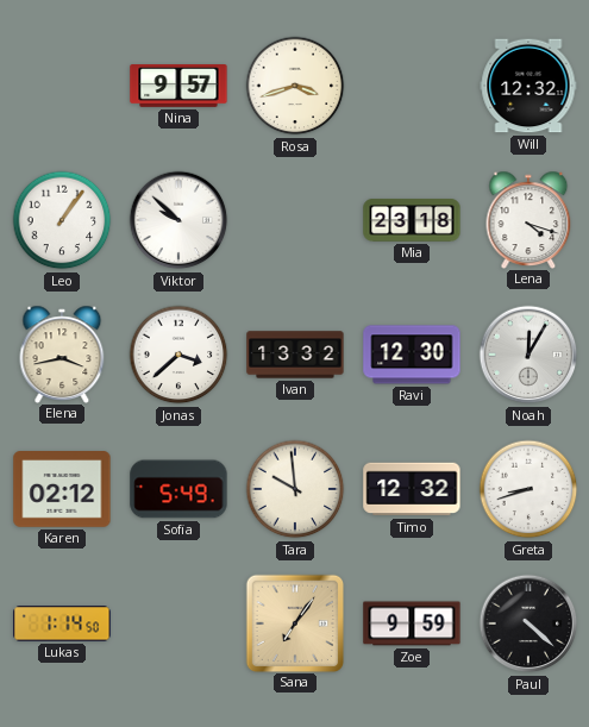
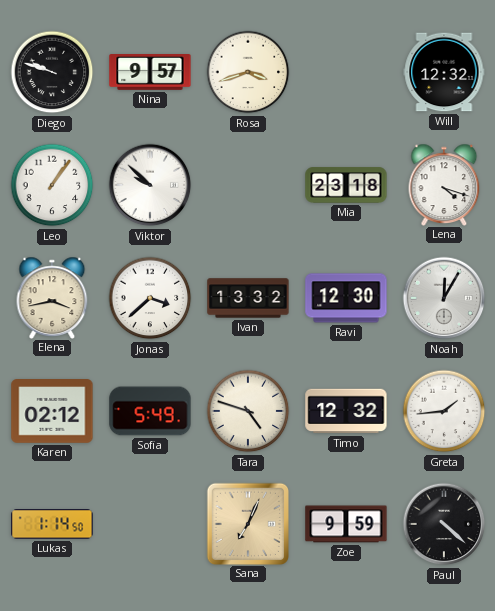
Diego: none -> 9:48
Tara: 9:59 -> 4:48
Greta: 8:42 -> 1:44
Sana: 7:06 -> 7:04
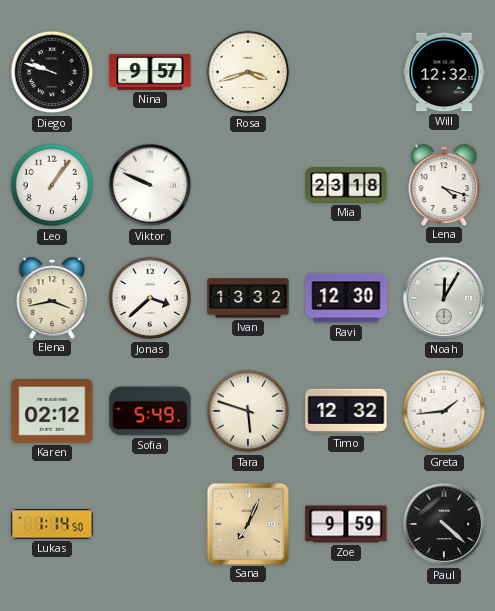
Viktor: 9:52 -> 9:49
Tara: 4:48 -> 5:48
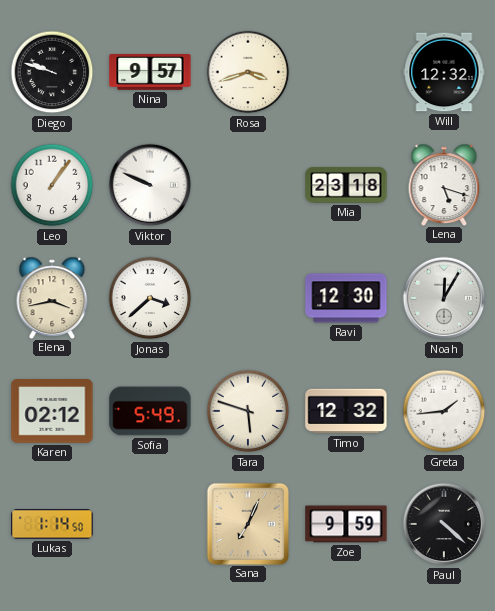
Lena: 4:18 -> 5:18
Ivan: 13:32 -> none
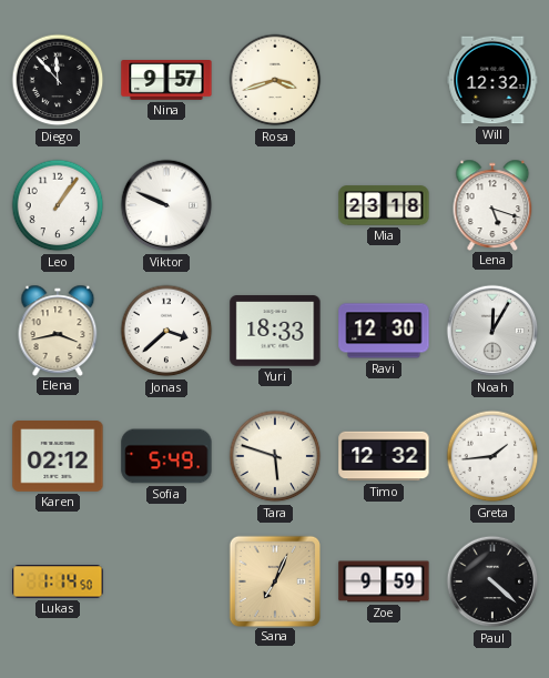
Diego: 9:48 -> 11:53
Yuri: none -> 18:33
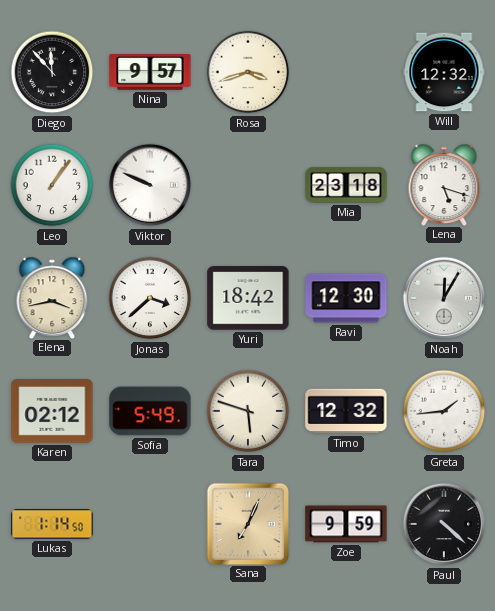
Yuri: 18:33 -> 18:42
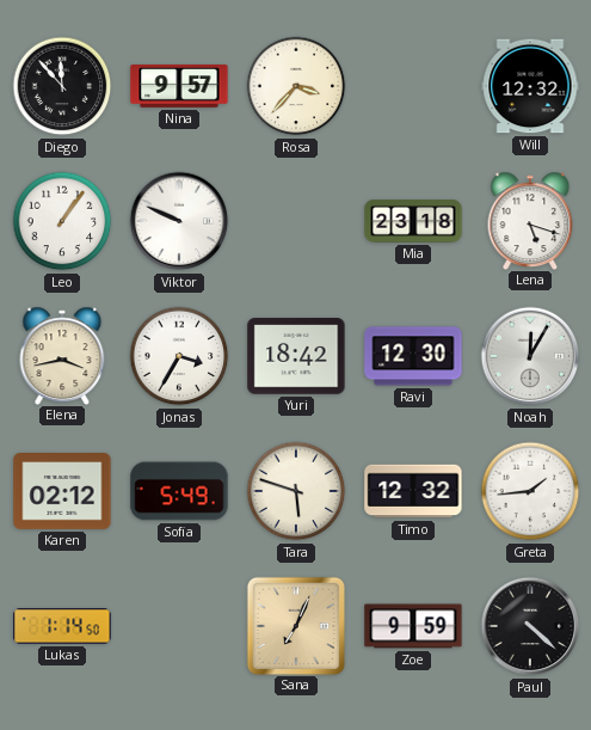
Rosa: 3:42 -> 3:37
Jonas: 3:38 -> 3:35
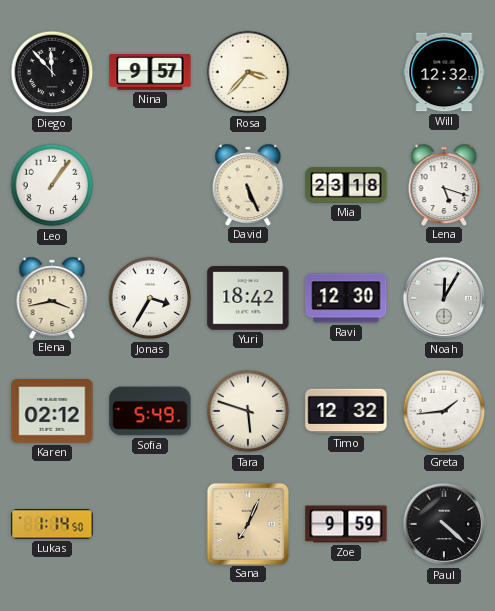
Viktor: 9:49 -> none
David: none -> 5:26
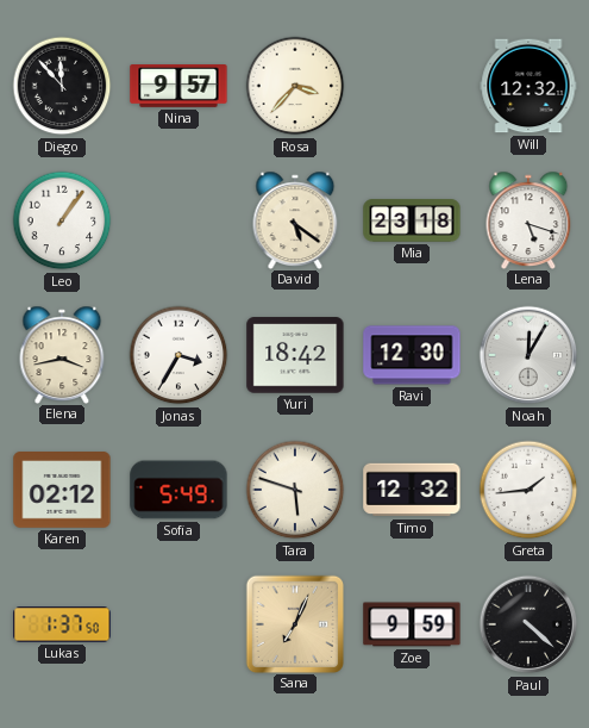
David: 5:26 -> 5:21
Lukas: 1:14 -> 1:37
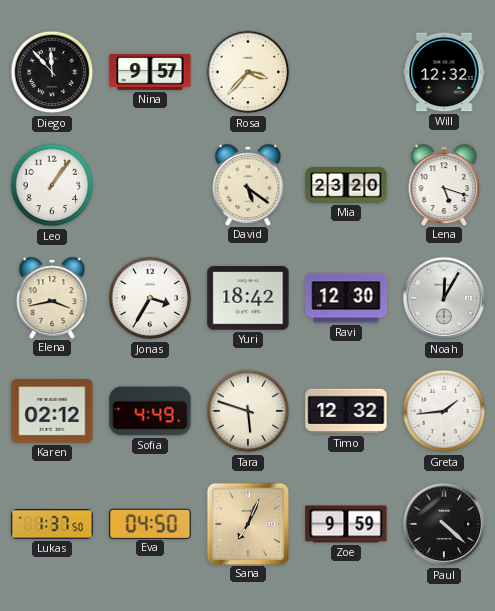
Mia: 23:18 -> 23:20
Sofia: 5:49 -> 4:49
Eva: none -> 04:50
